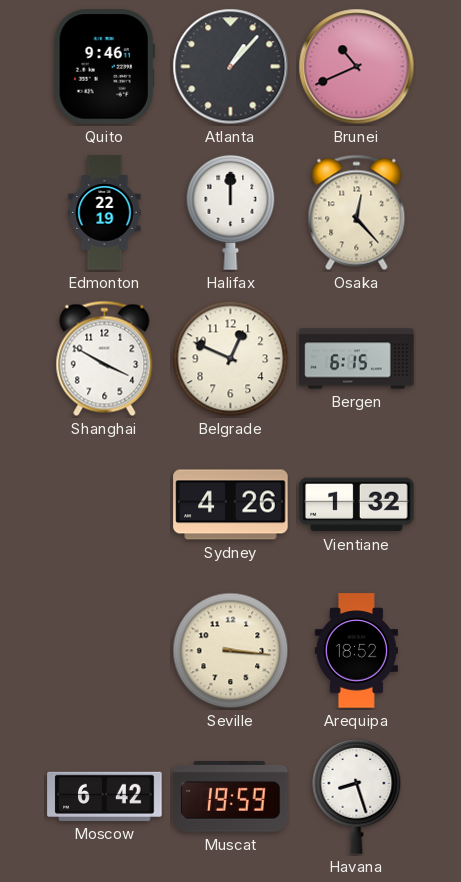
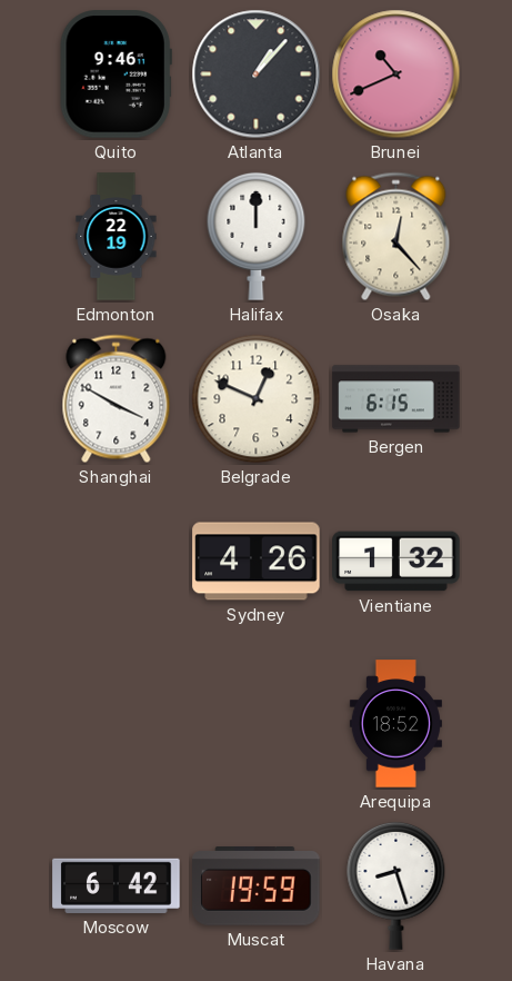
Seville: 3:16 -> none
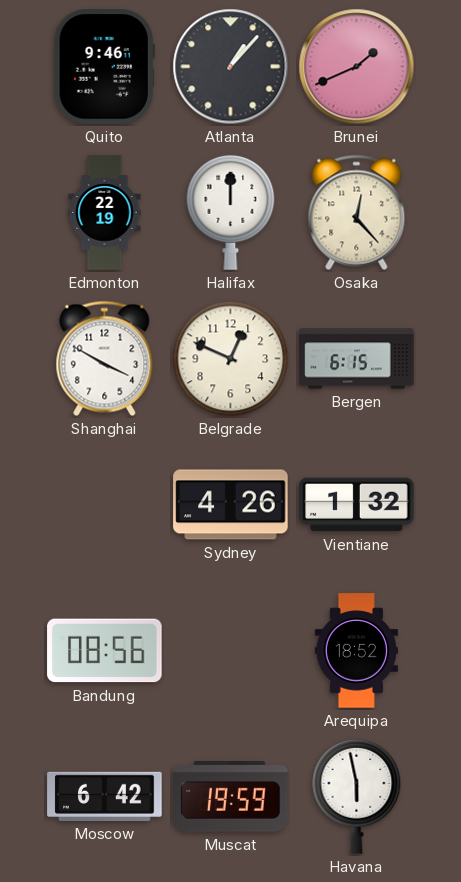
Brunei: 10:41 -> 1:41
Bandung: none -> 08:56
Havana: 8:27 -> 5:58
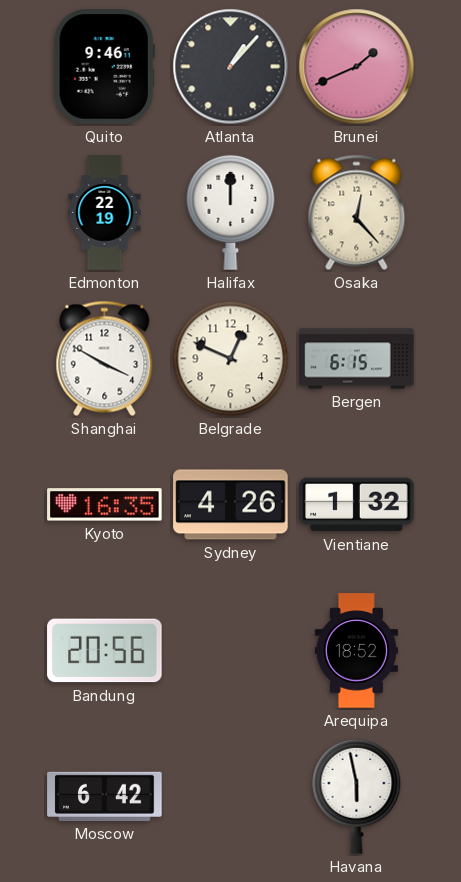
Kyoto: none -> 16:35
Bandung: 08:56 -> 20:56
Muscat: 19:59 -> none
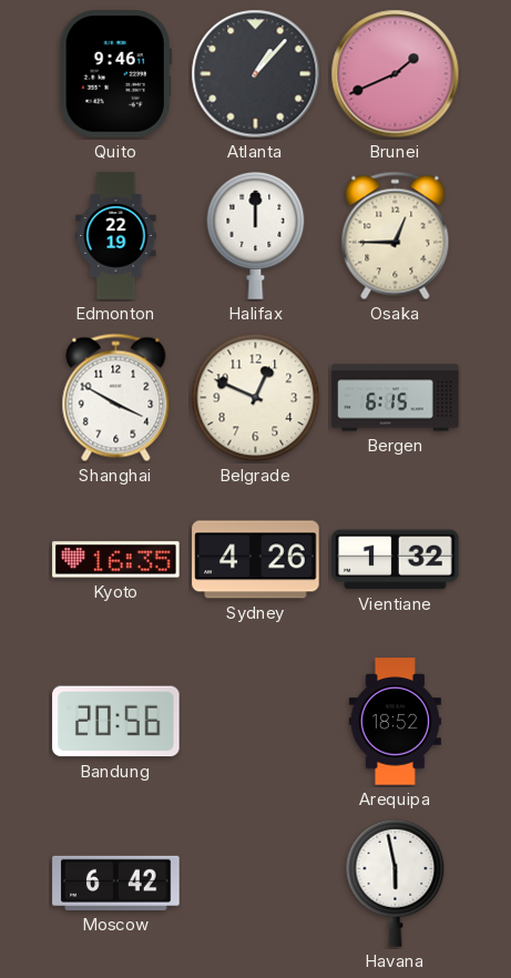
Osaka: 12:23 -> 12:45
